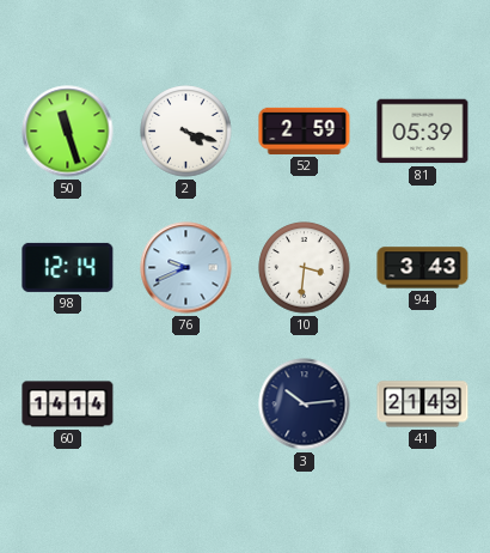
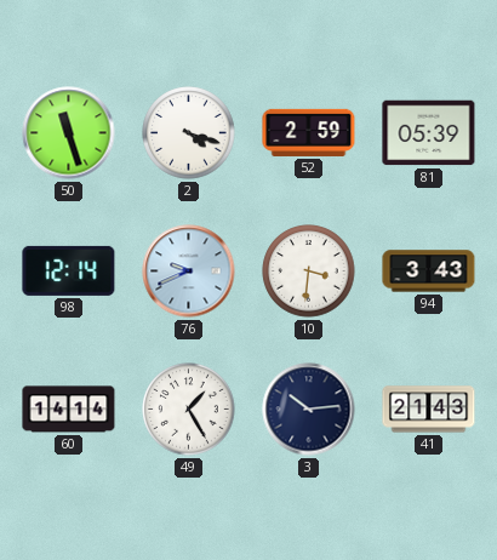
49: none -> 1:25
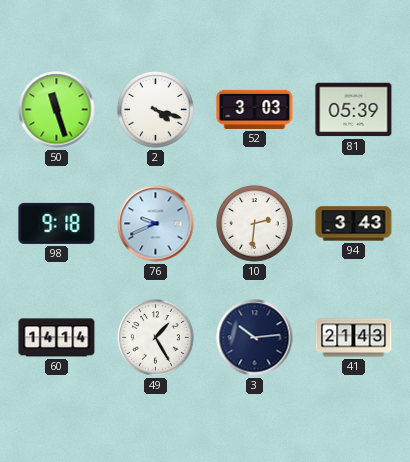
52: 2:59 -> 3:03
98: 12:14 -> 9:18
10: 3:31 -> 2:31
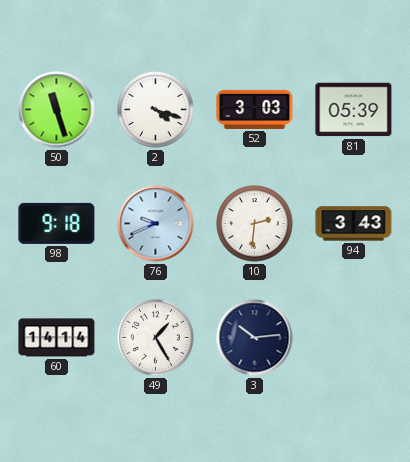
41: 21:43 -> none
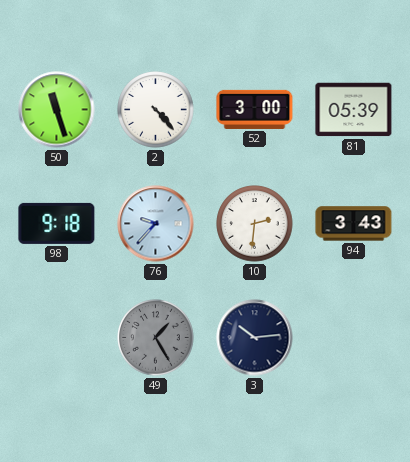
2: 4:18 -> 4:23
52: 3:03 -> 3:00
76: 9:41 -> 9:37
60: 14:14 -> none
49 dial: white -> grey
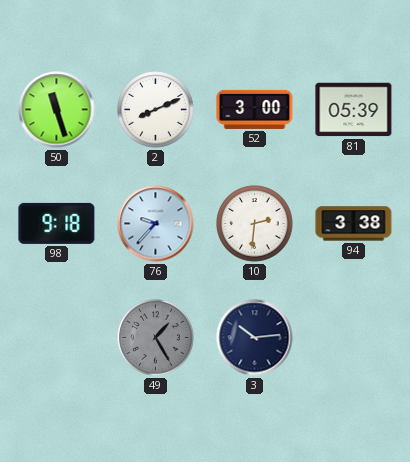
2: 4:23 -> 8:11
94: 3:43 -> 3:38
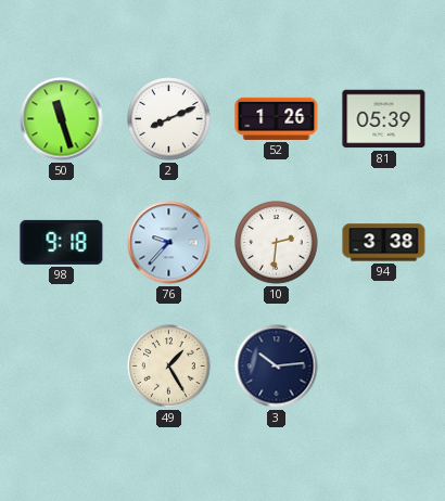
52: 3:00 -> 1:26
49 dial: grey -> cream
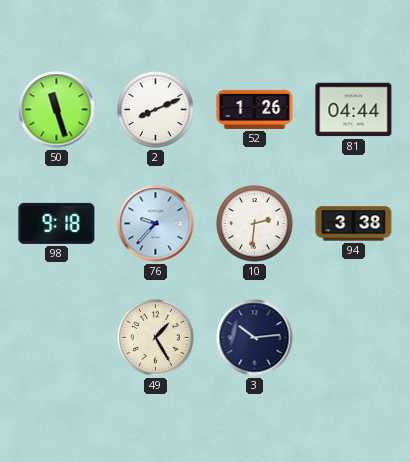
81: 05:39 -> 04:44
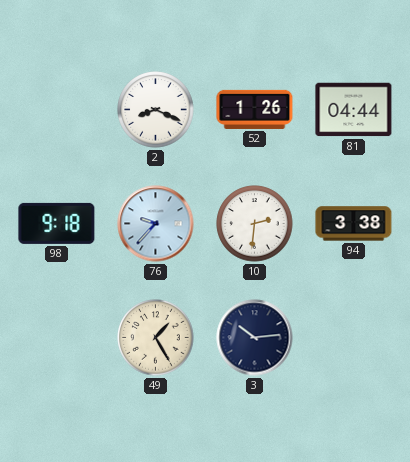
50: 11:27 -> none
2: 8:11 -> 8:19
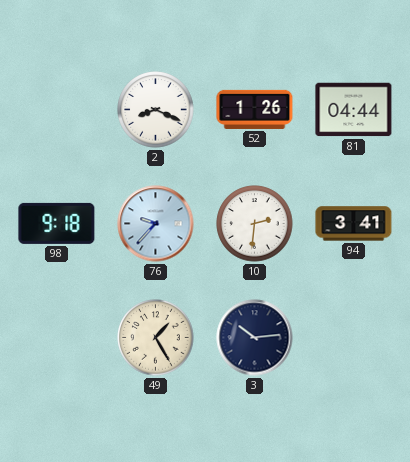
94: 3:38 -> 3:41
